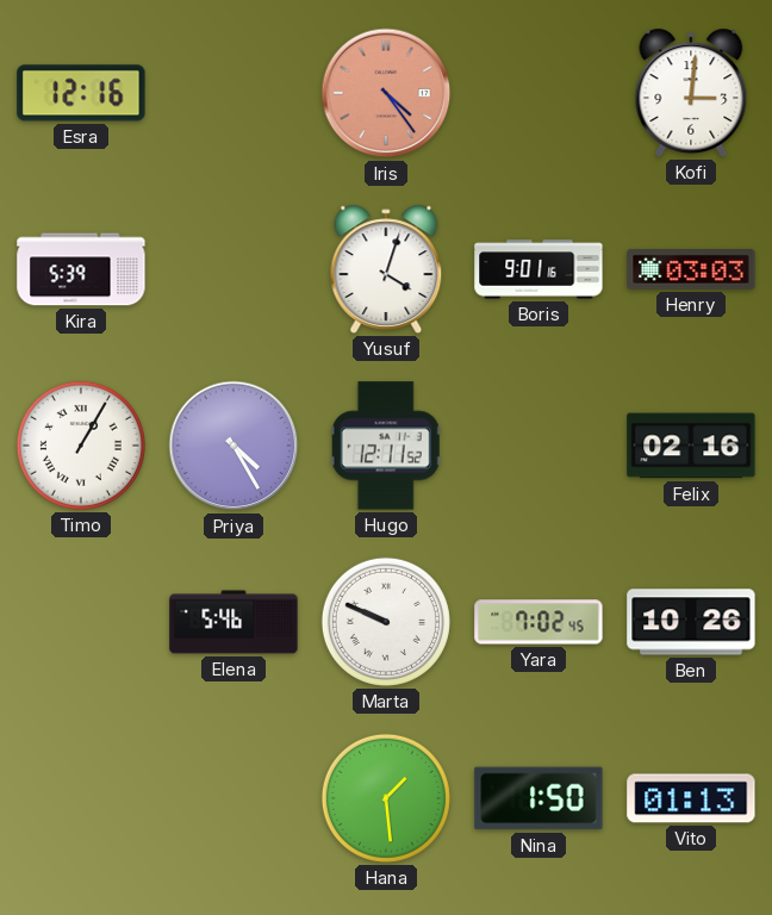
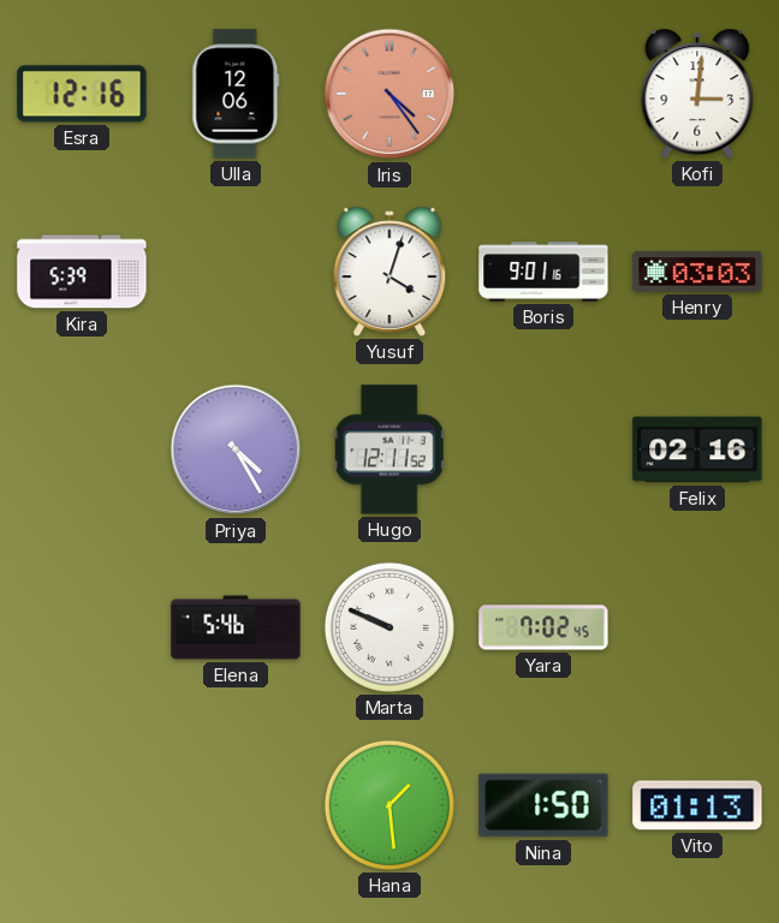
Ulla: none -> 12:06
Timo: 1:05 -> none
Ben: 10:26 -> none
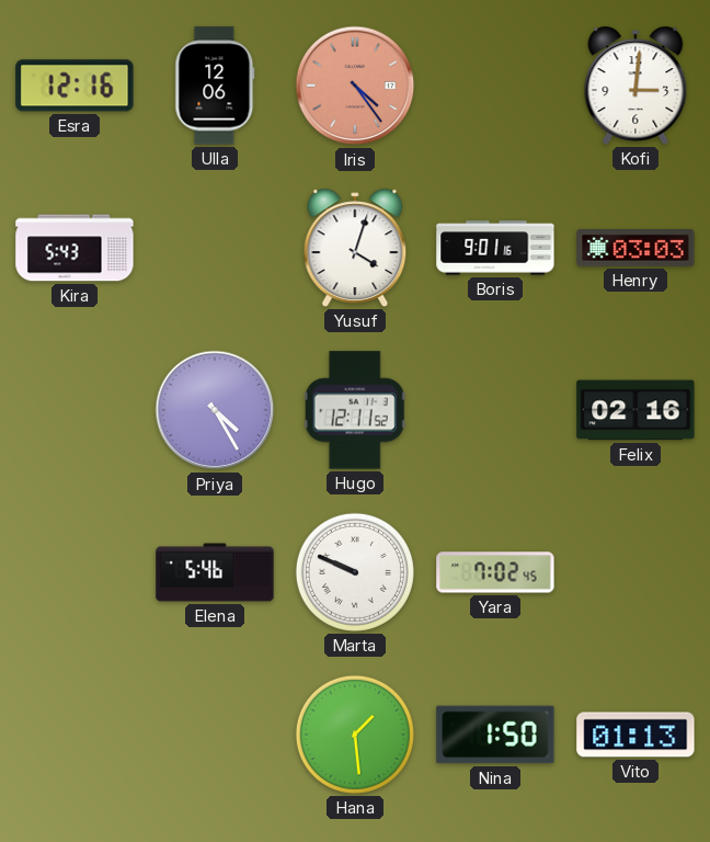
Kira: 5:39 -> 5:43
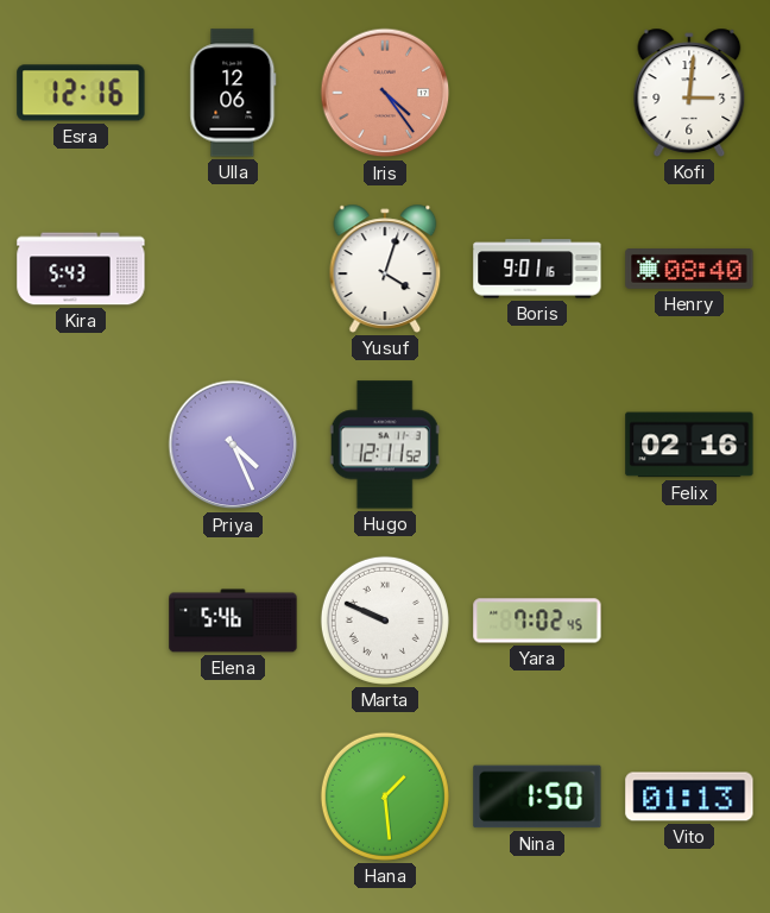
Henry: 03:03 -> 08:40
Priya: 4:25 -> 4:26
